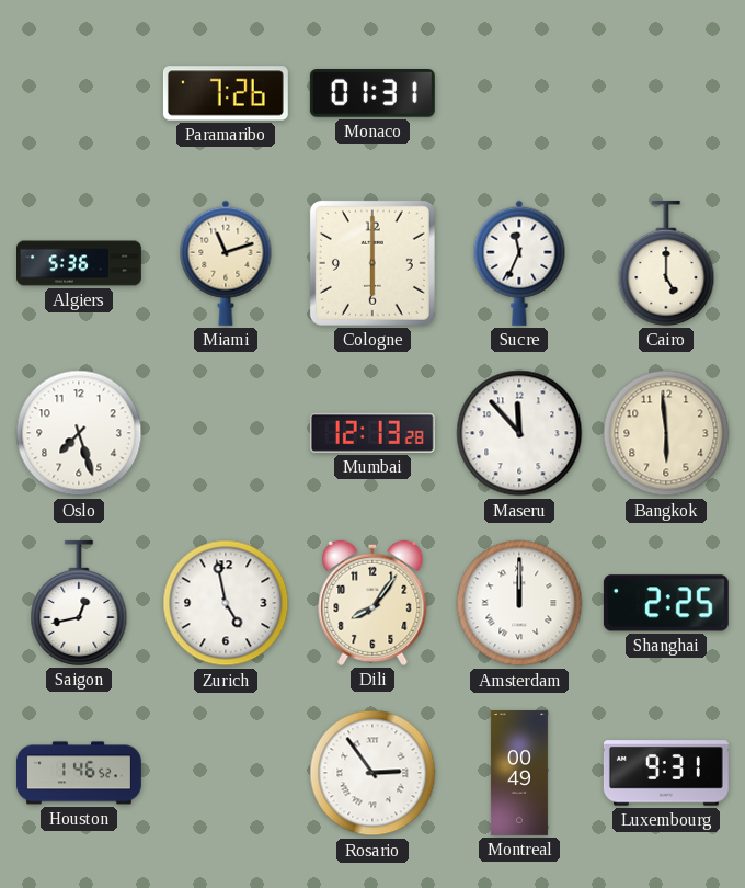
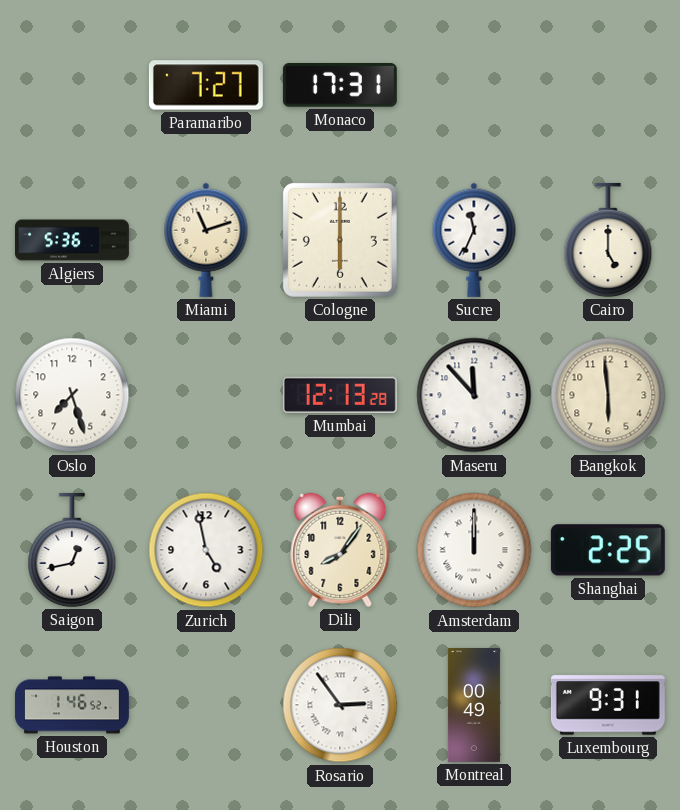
Paramaribo: 7:26 -> 7:27
Monaco: 01:31 -> 17:31
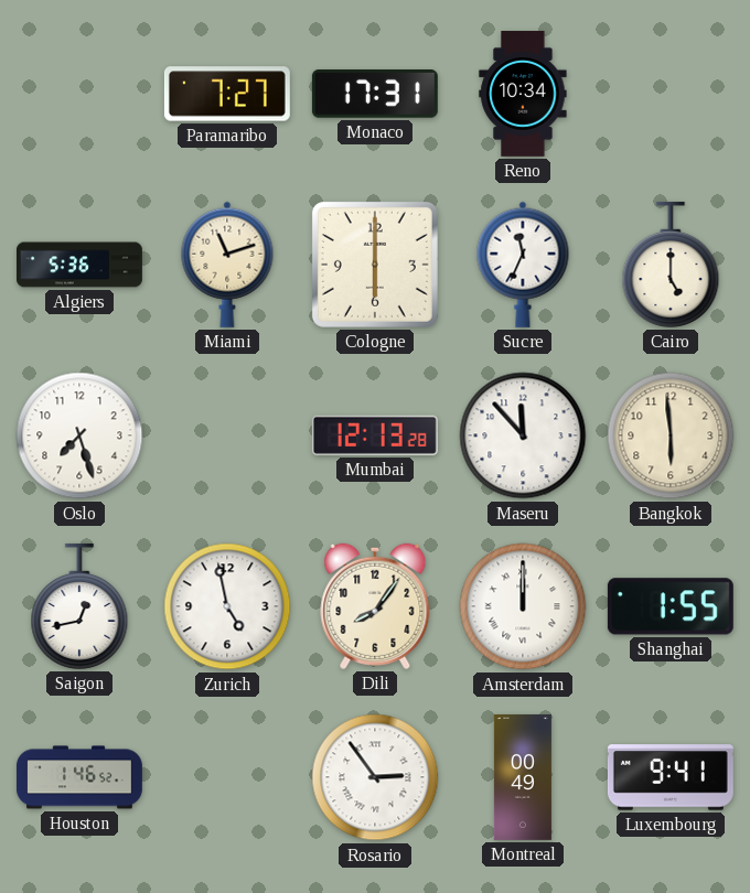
Reno: none -> 10:34
Shanghai: 2:25 -> 1:55
Luxembourg: 9:31 -> 9:41
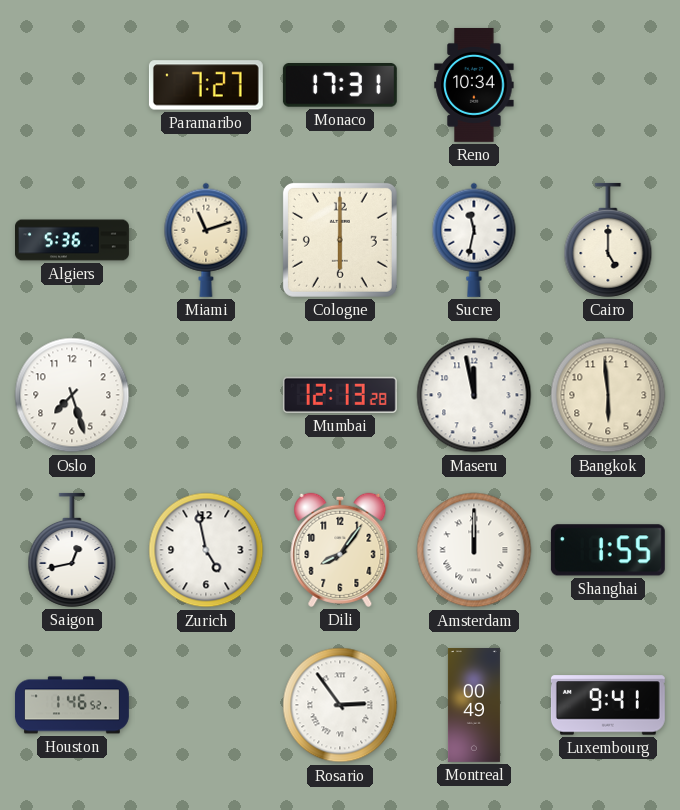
Sucre: 11:34 -> 11:32
Maseru: 11:53 -> 11:58
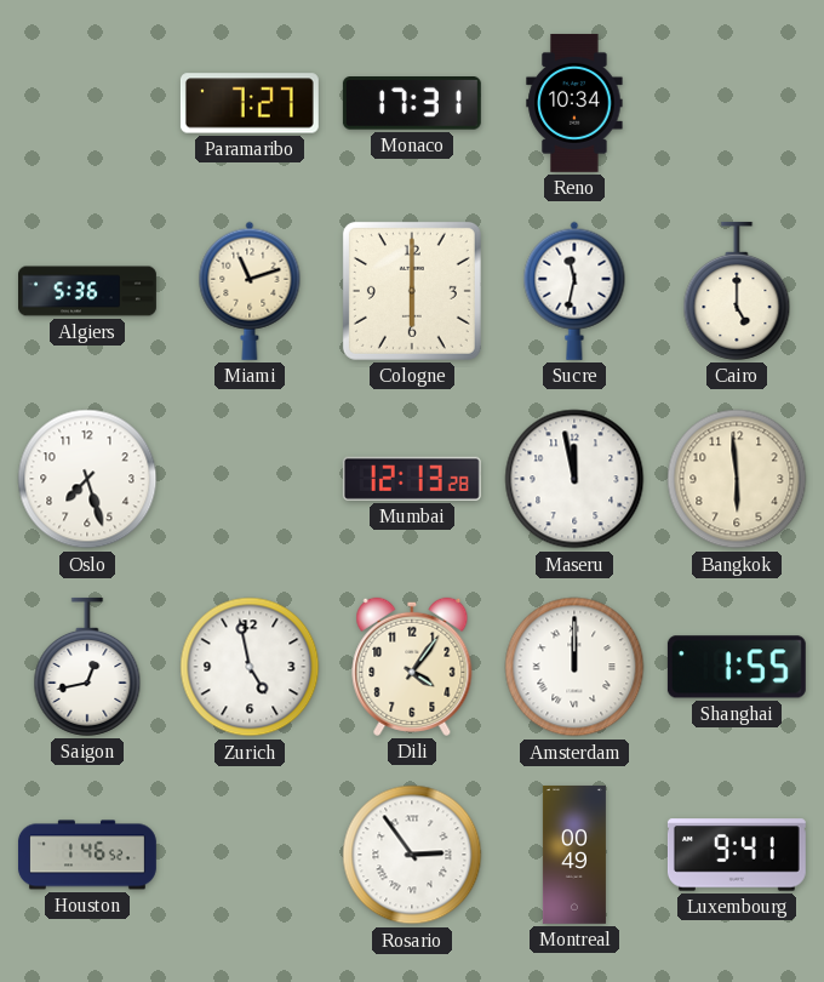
Dili: 8:06 -> 4:06
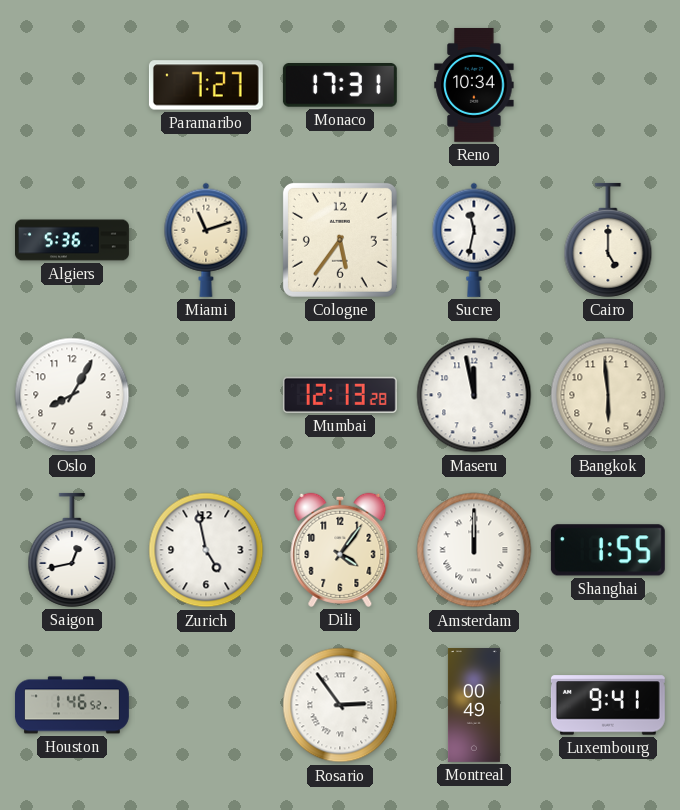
Cologne: 6:00 -> 5:36
Oslo: 7:27 -> 8:05
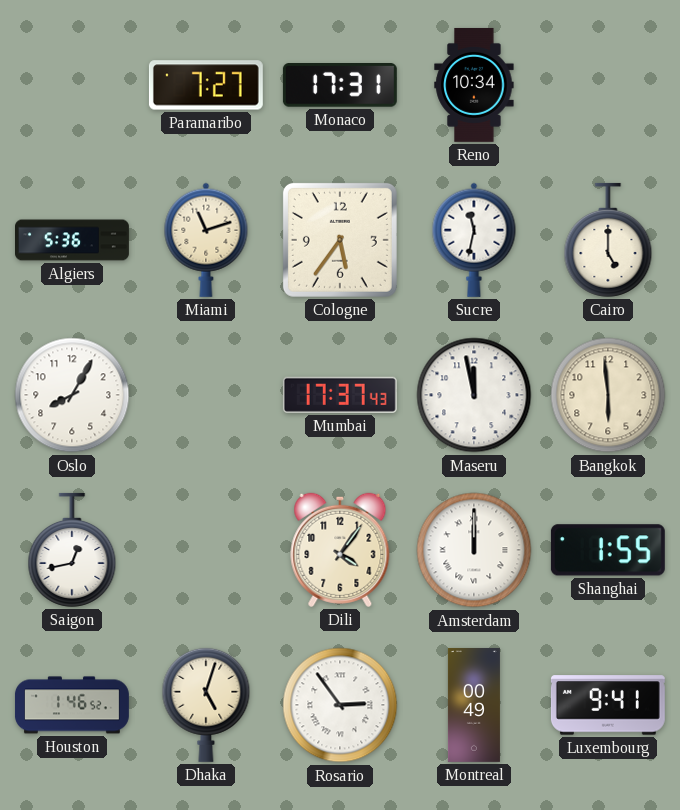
Mumbai: 12:13 -> 17:37
Zurich: 4:58 -> none
Dhaka: none -> 5:03
